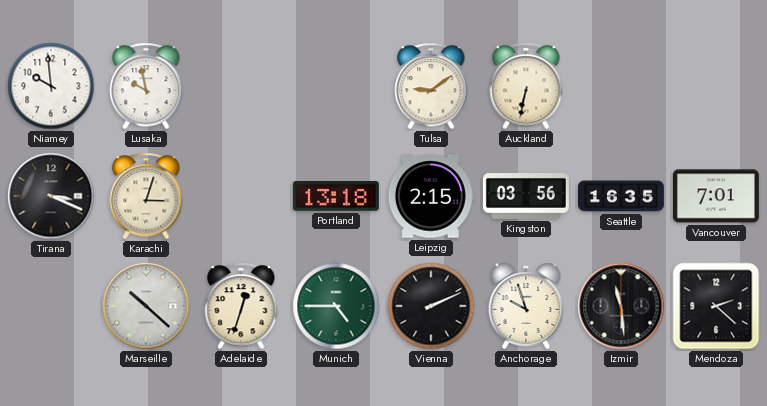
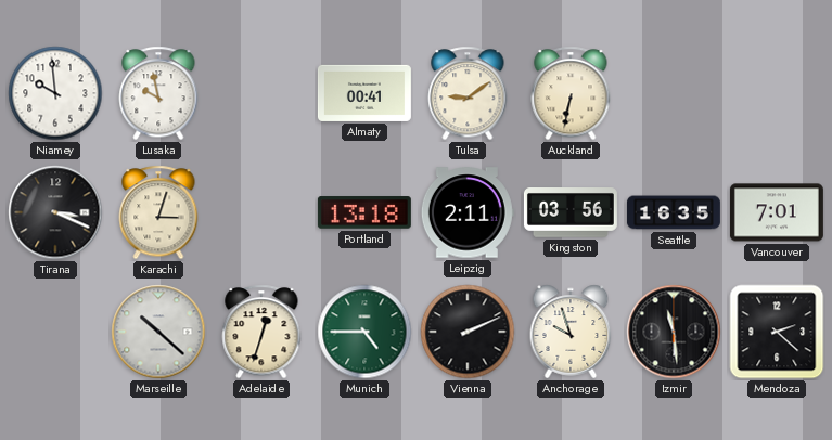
Almaty: none -> 00:41
Leipzig: 2:15 -> 2:11
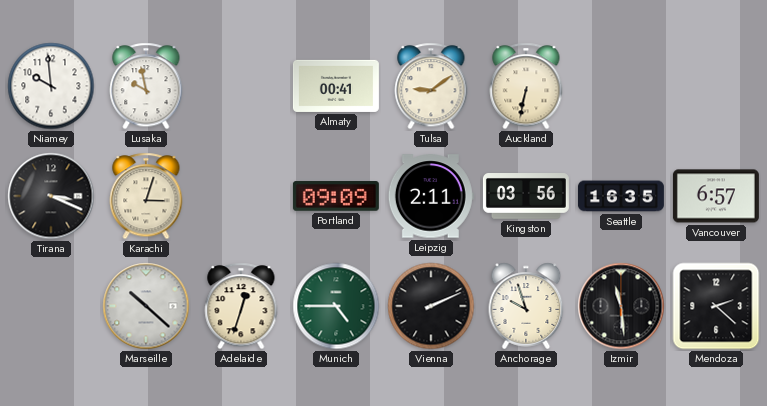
Portland: 13:18 -> 09:09
Vancouver: 7:01 -> 6:57
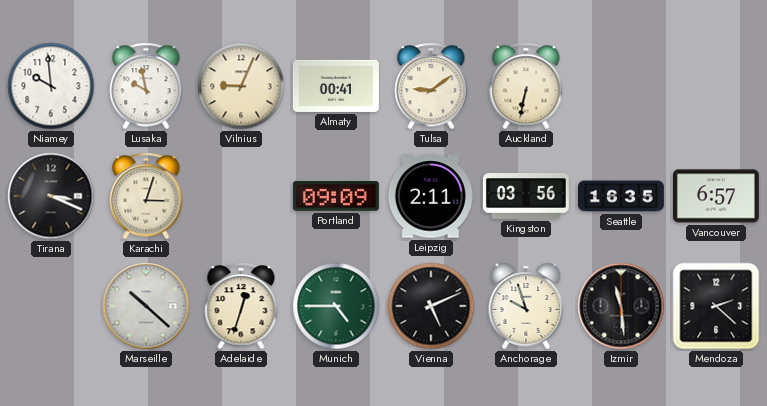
Vilnius: none -> 9:04
Vienna: 2:11 -> 5:11
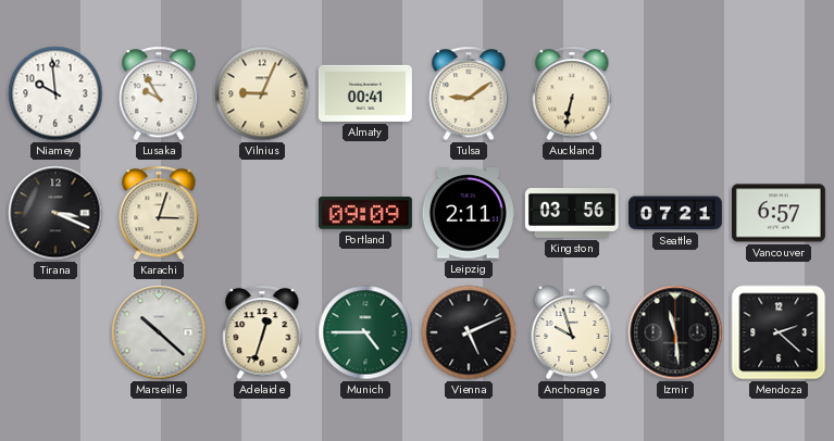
Lusaka: 9:58 -> 9:55
Seattle: 16:35 -> 07:21
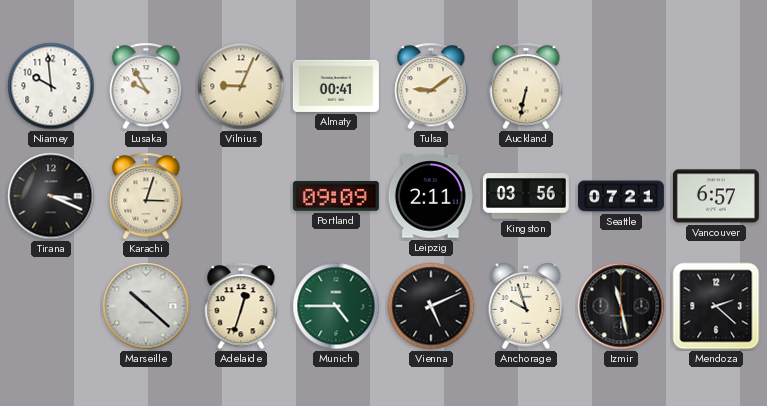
Izmir: 11:29 -> 11:28
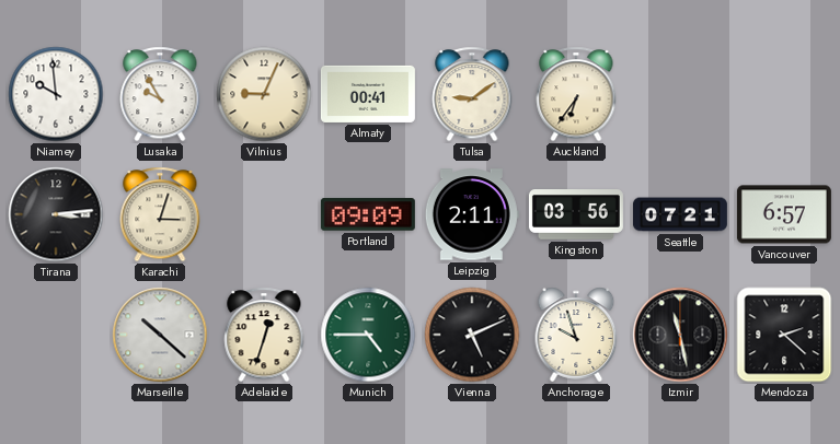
Auckland: 6:32 -> 6:36
Tirana: 3:19 -> 3:14
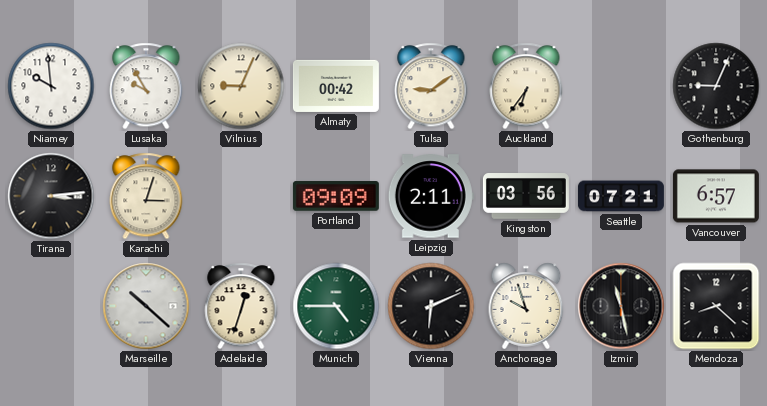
Almaty: 00:41 -> 00:42
Gothenburg: none -> 9:04
Vienna: 5:11 -> 6:11
Mendoza: 2:22 -> 8:22
